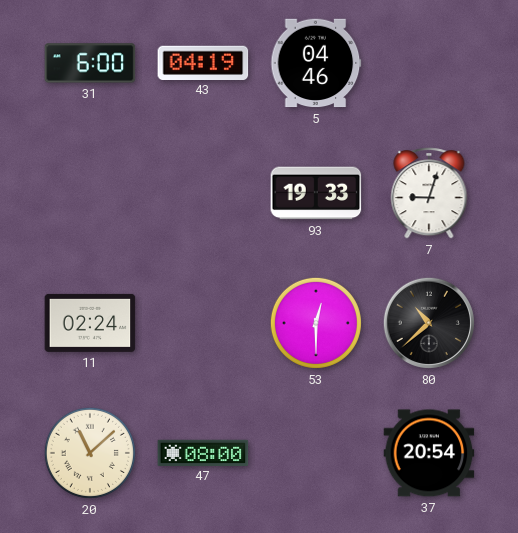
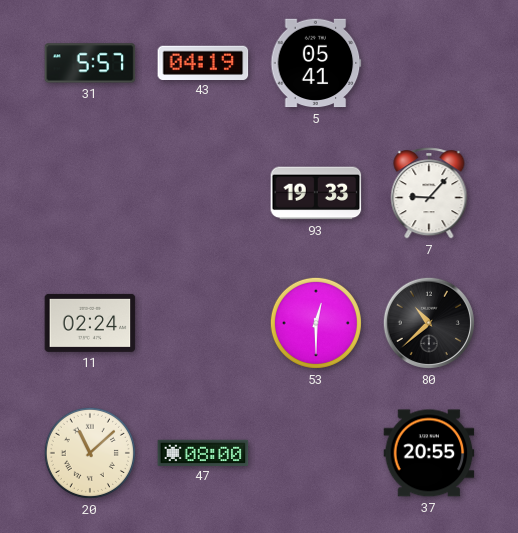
31: 6:00 -> 5:57
5: 04:46 -> 05:41
7: 9:03 -> 9:07
37: 20:54 -> 20:55
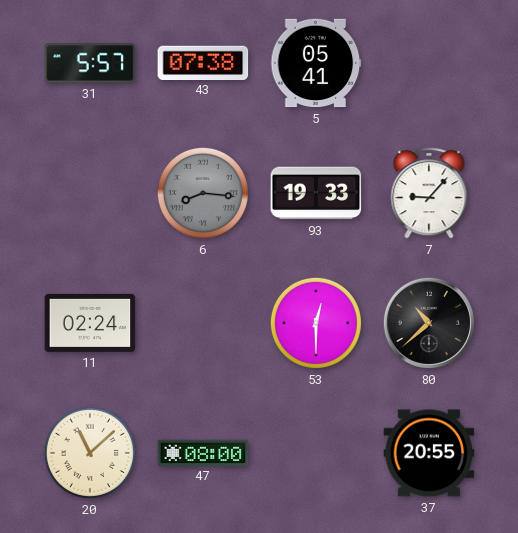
43: 04:19 -> 07:38
6: none -> 8:16
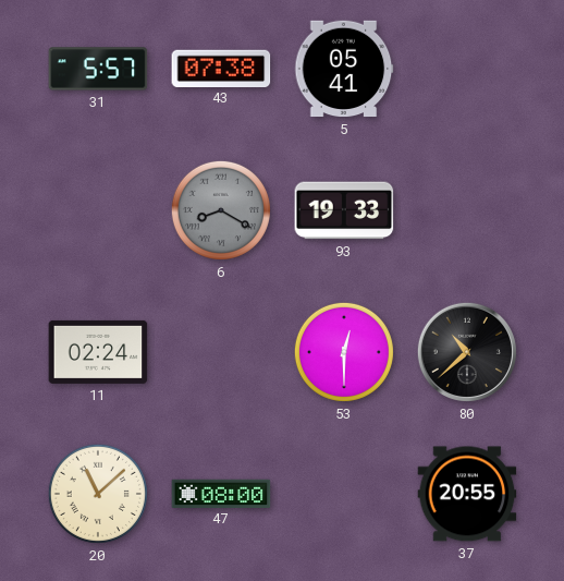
6: 8:16 -> 8:20
7: 9:07 -> none
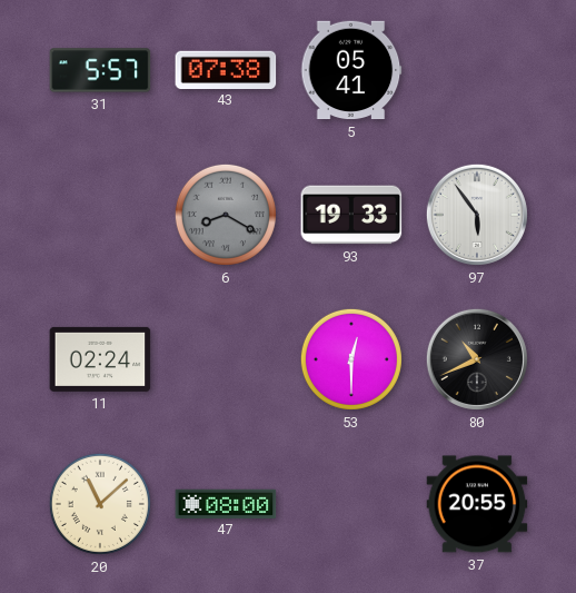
97: none -> 5:54
80: 10:38 -> 10:41
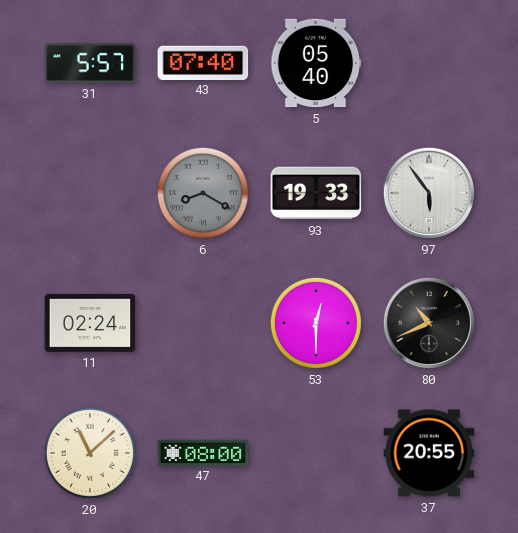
43: 07:38 -> 07:40
5: 05:41 -> 05:40
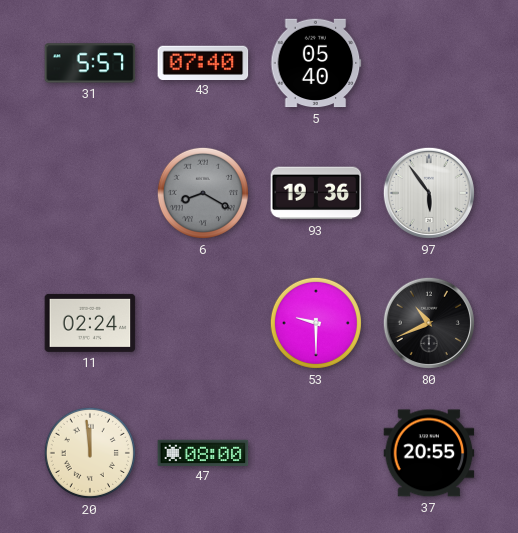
93: 19:33 -> 19:36
53: 12:30 -> 9:30
20: 11:08 -> 11:59
